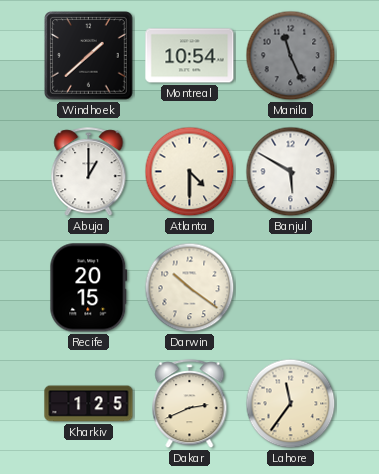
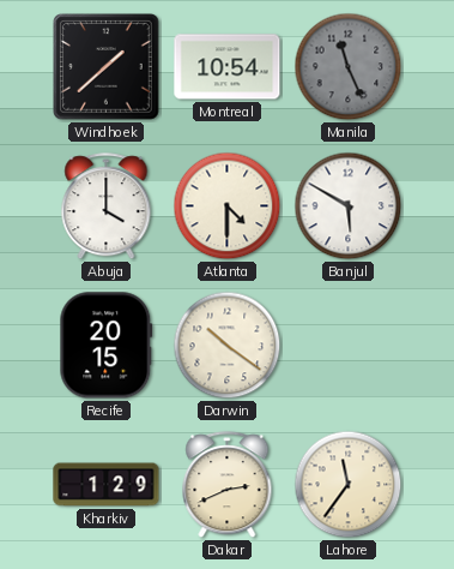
Abuja: 1:00 -> 4:00
Kharkiv: 1:25 -> 1:29
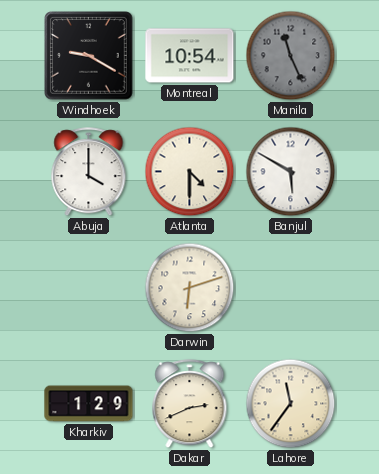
Windhoek: 1:38 -> 9:20
Recife: 20:15 -> none
Darwin: 10:21 -> 6:12
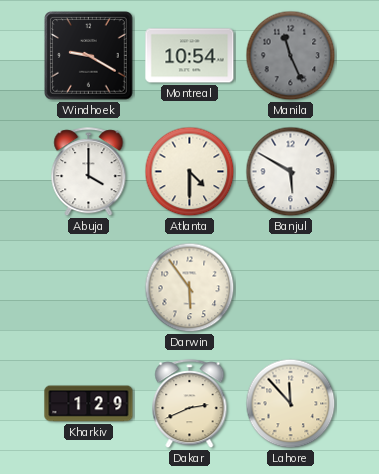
Darwin: 6:12 -> 5:54
Lahore: 11:36 -> 11:53
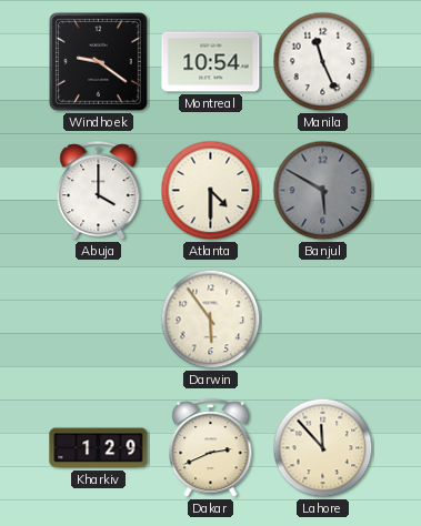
Windhoek: 9:20 -> 9:21
Manila dial: grey -> white
Banjul dial: white -> grey
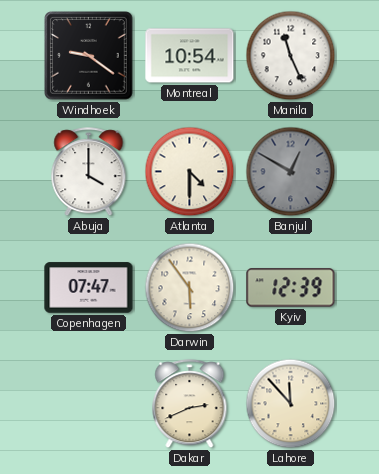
Banjul: 5:50 -> 12:50
Copenhagen: none -> 07:47
Kyiv: none -> 12:39
Kharkiv: 1:29 -> none
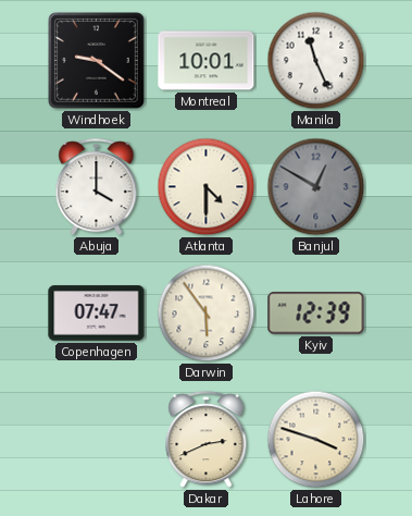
Montreal: 10:54 -> 10:01
Lahore: 11:53 -> 3:48
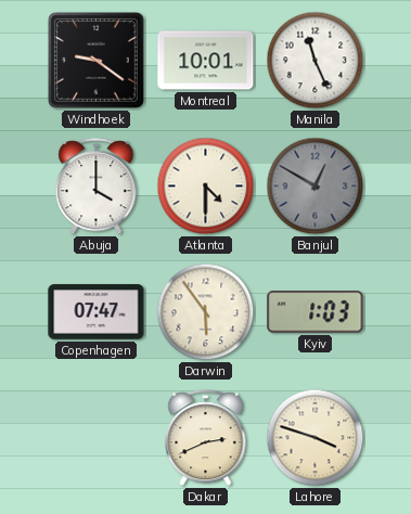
Kyiv: 12:39 -> 1:03
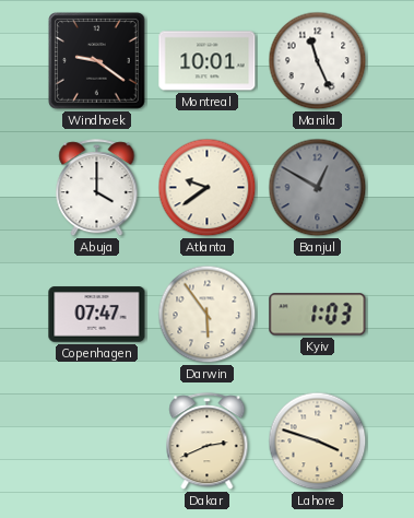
Atlanta: 4:30 -> 9:39
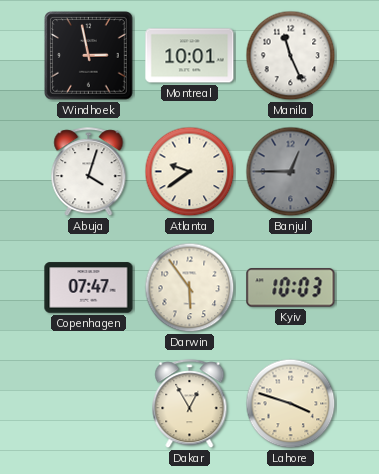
Windhoek: 9:21 -> 2:58
Abuja: 4:00 -> 4:03
Banjul: 12:50 -> 12:45
Kyiv: 1:03 -> 10:03
Dakar: 2:41 -> 12:55
